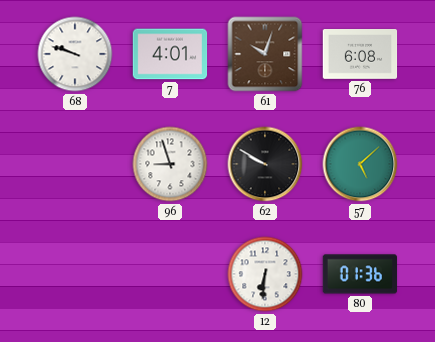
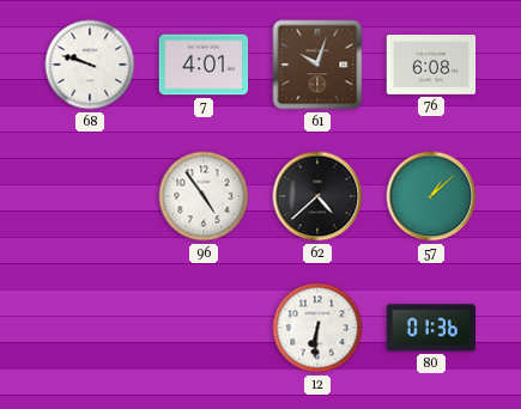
96: 8:57 -> 4:54
62: 9:50 -> 4:38
57: 5:08 -> 1:08
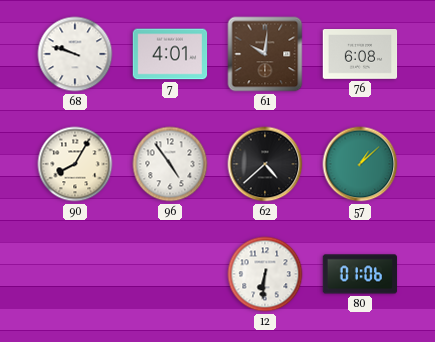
61: 10:03 -> 10:01
90: none -> 8:05
80: 01:36 -> 01:06
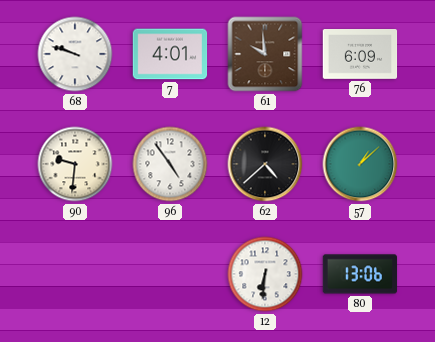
61: 10:01 -> 9:59
76: 6:08 -> 6:09
90: 8:05 -> 9:31
80: 01:06 -> 13:06
